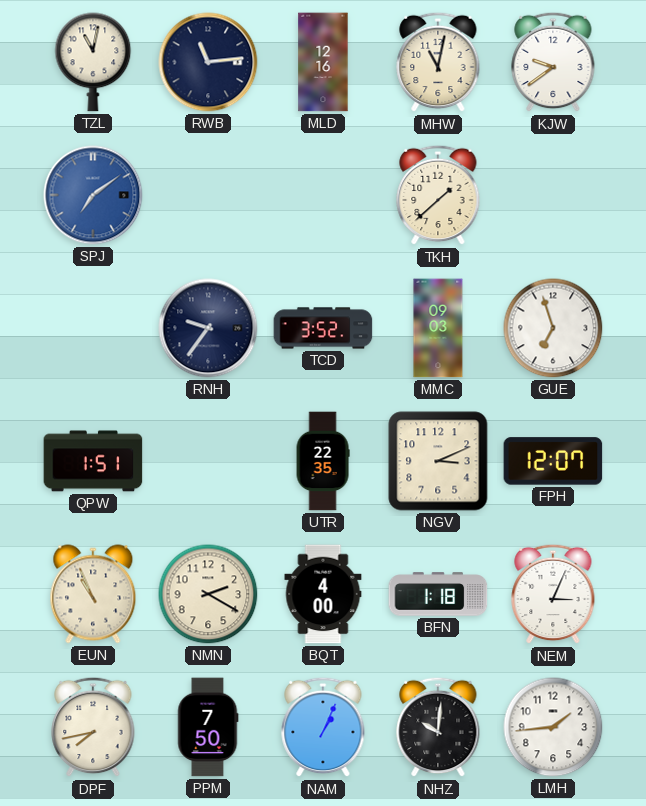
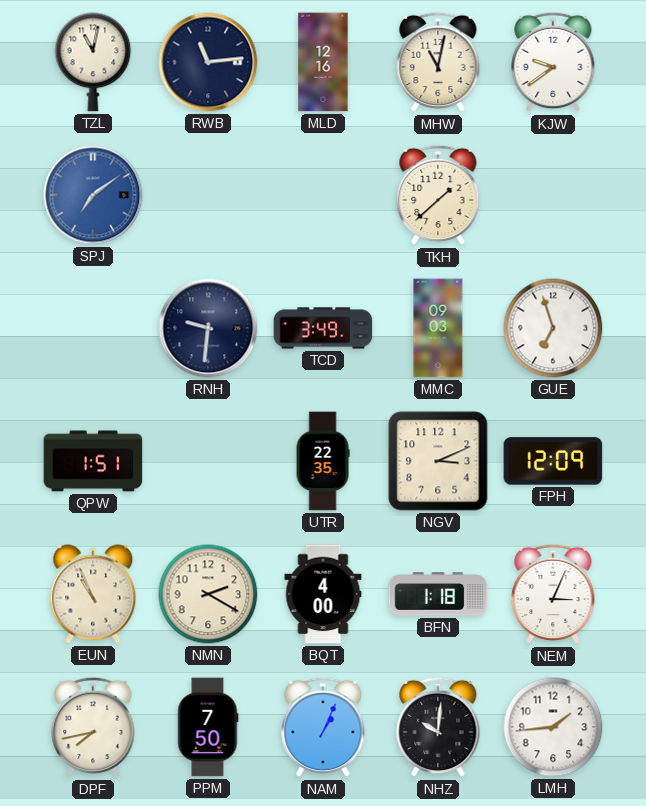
RNH: 9:36 -> 9:31
TCD: 3:52 -> 3:49
FPH: 12:07 -> 12:09
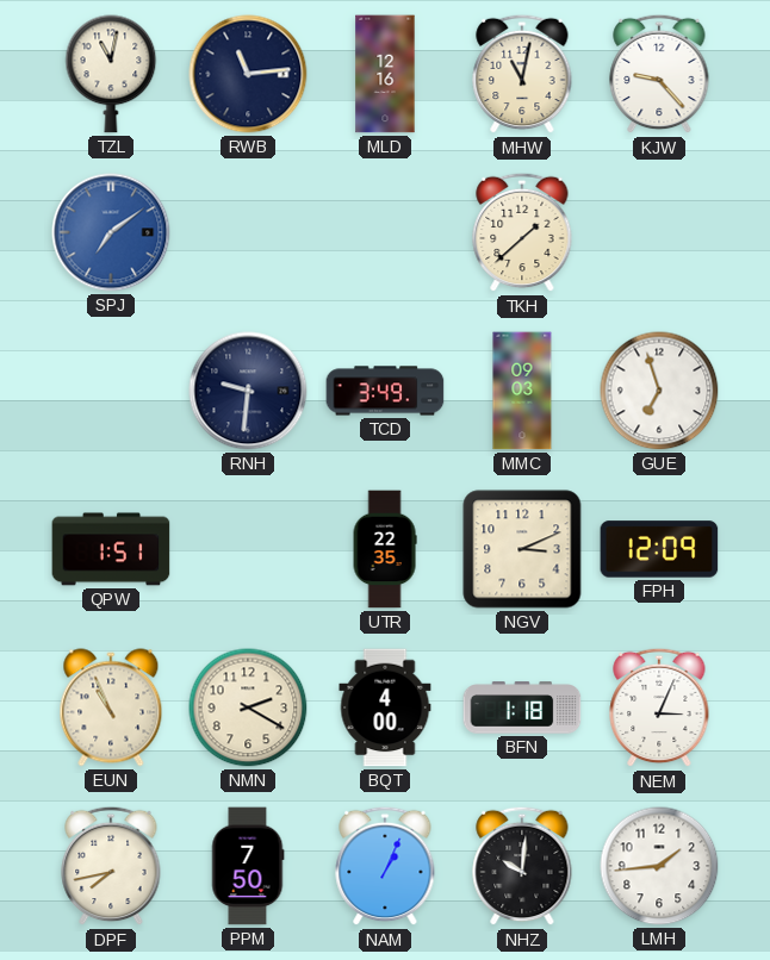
KJW: 9:39 -> 9:23
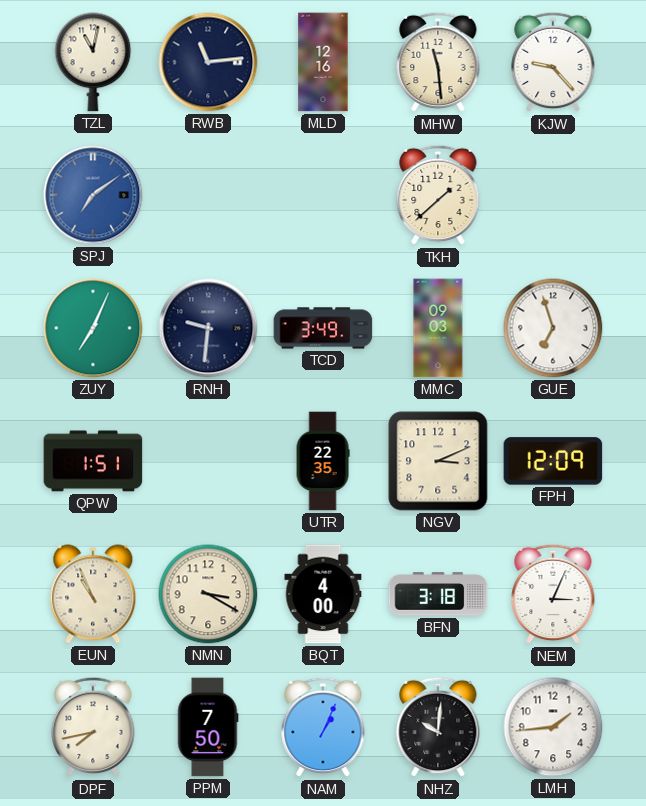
MHW: 11:02 -> 11:29
ZUY: none -> 7:04
NMN: 2:20 -> 3:20
BFN: 1:18 -> 3:18
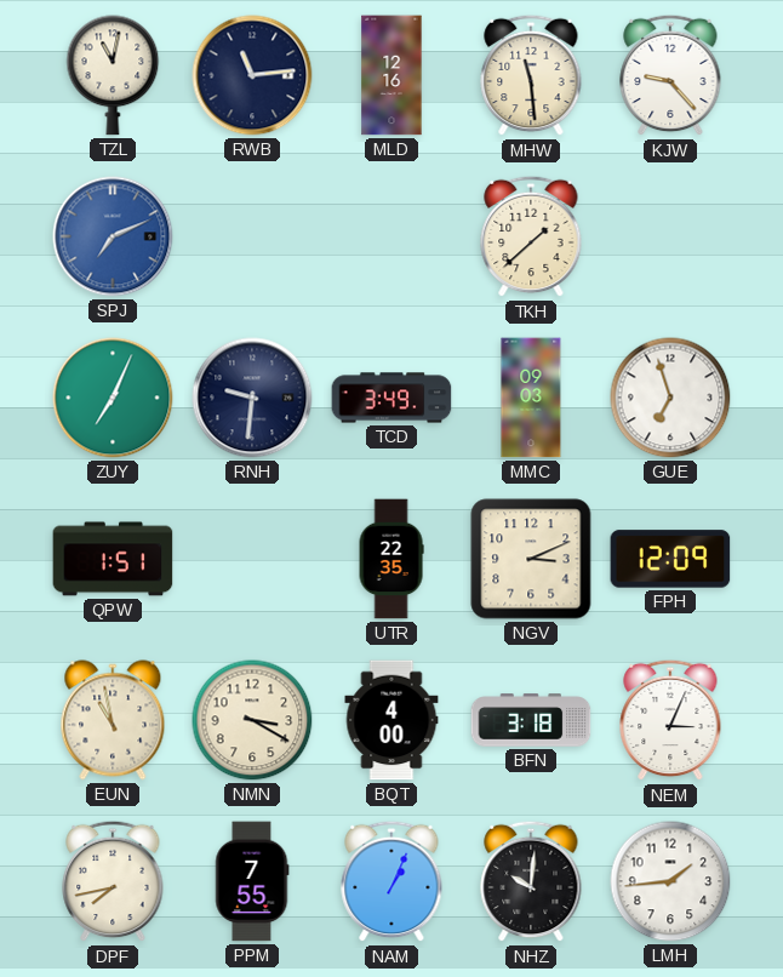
SPJ: 7:09 -> 7:11
EUN: 10:56 -> 10:58
PPM: 7:50 -> 7:55
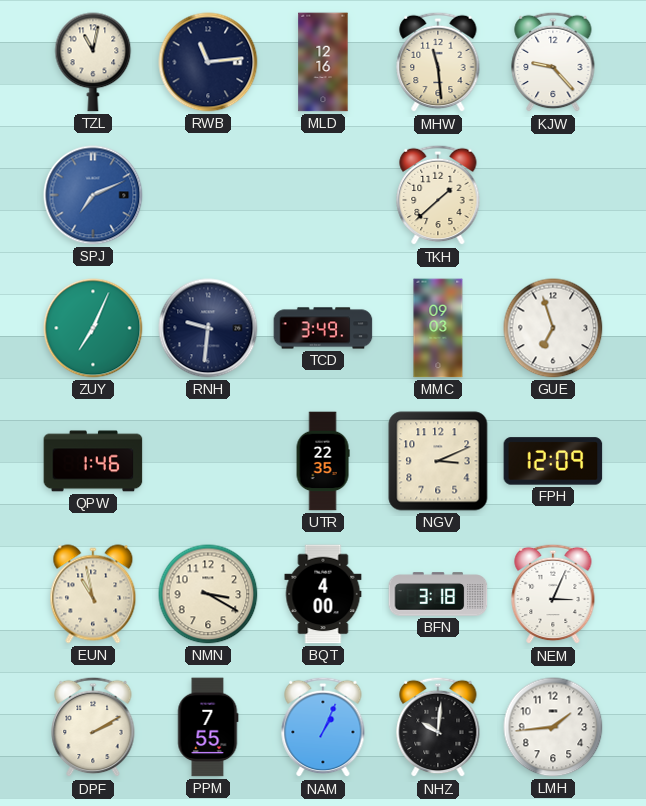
QPW: 1:51 -> 1:46
DPF: 7:43 -> 2:10
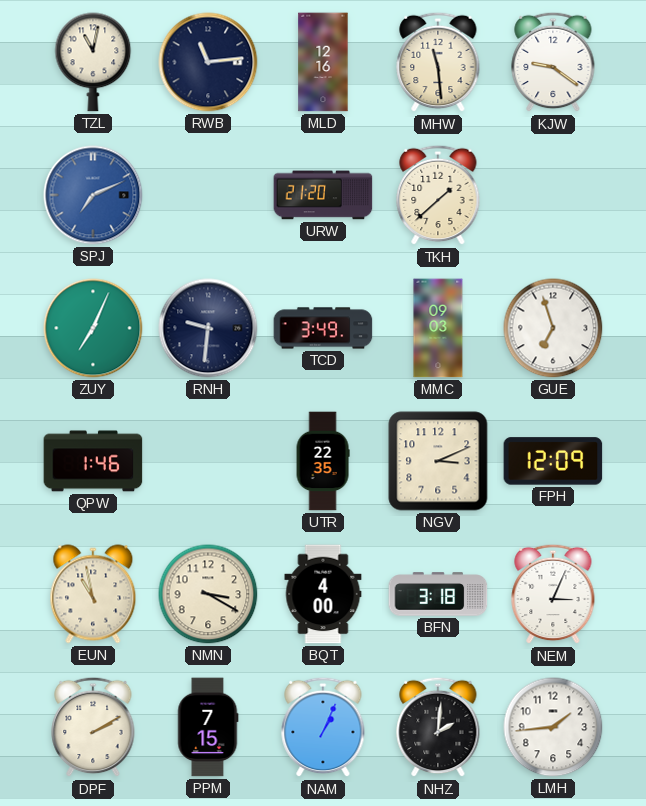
KJW: 9:23 -> 9:21
URW: none -> 21:20
PPM: 7:55 -> 7:15
NHZ: 10:01 -> 2:01
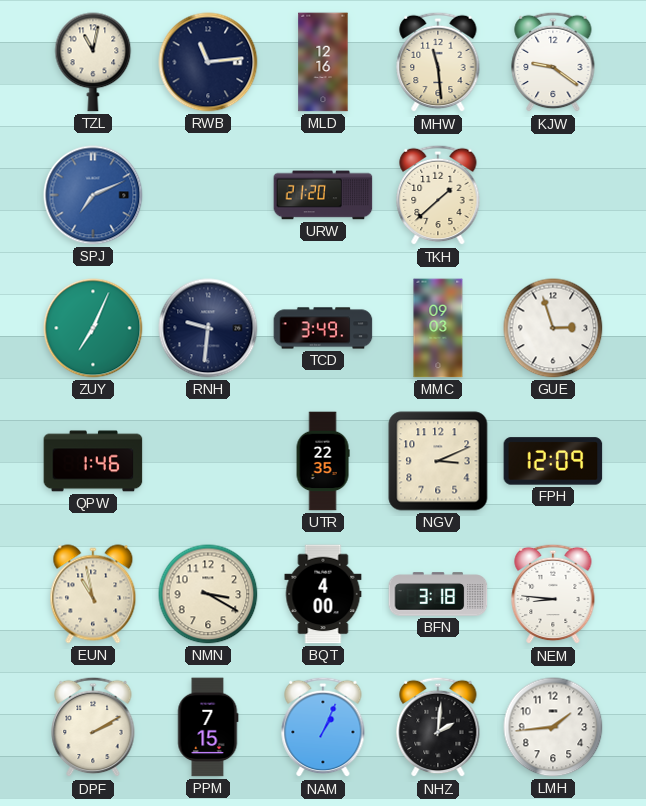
GUE: 6:57 -> 2:57
NEM: 3:04 -> 8:46
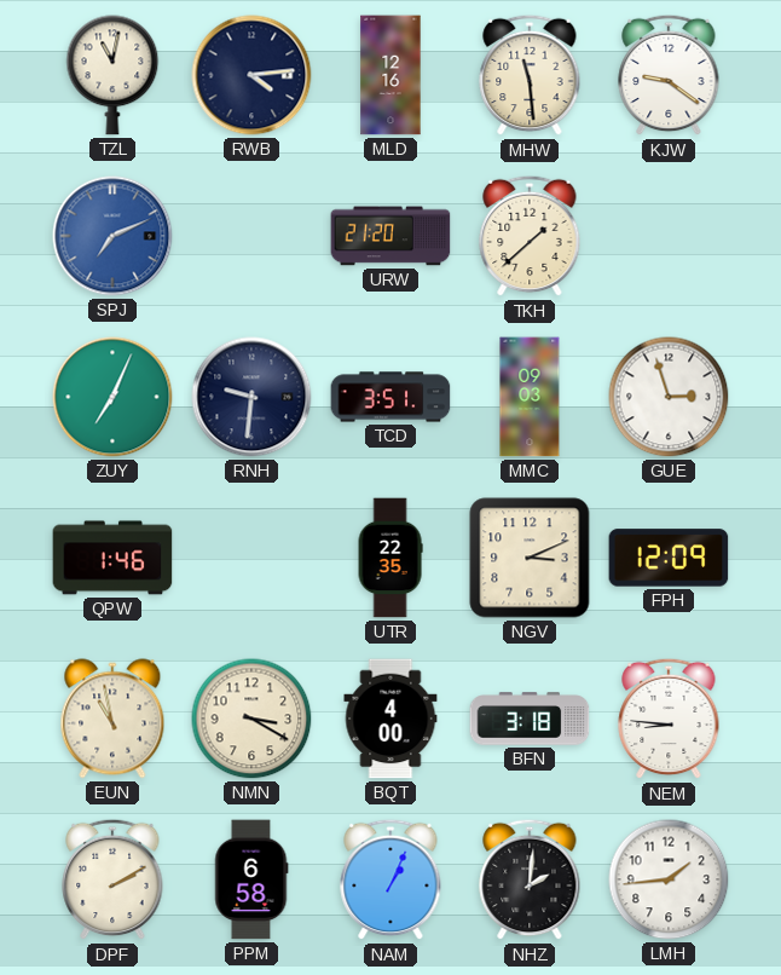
RWB: 11:14 -> 4:14
TCD: 3:49 -> 3:51
PPM: 7:15 -> 6:58
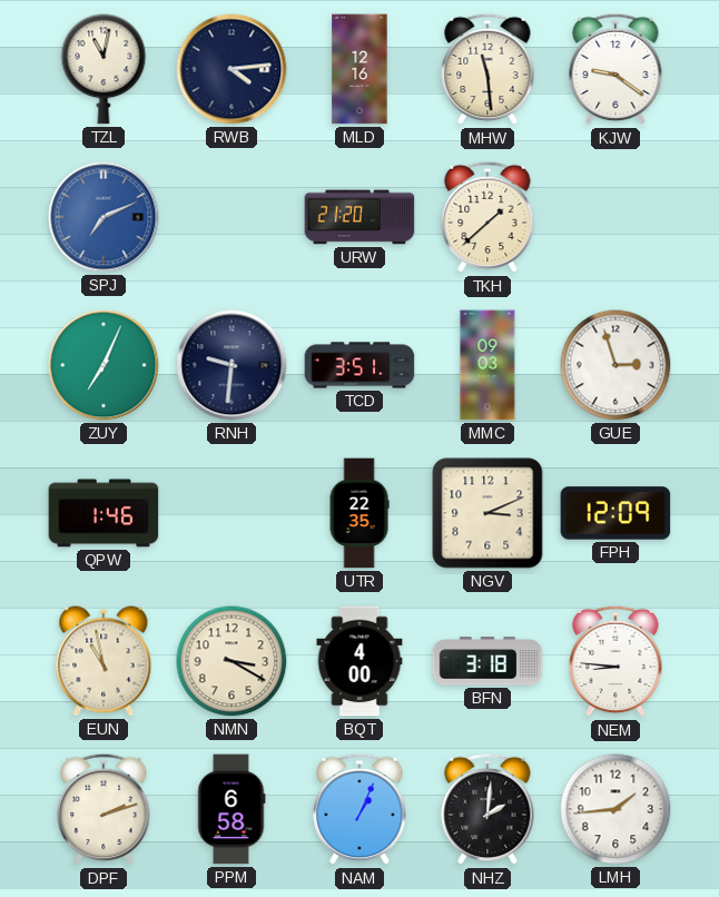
DPF: 2:10 -> 2:12
